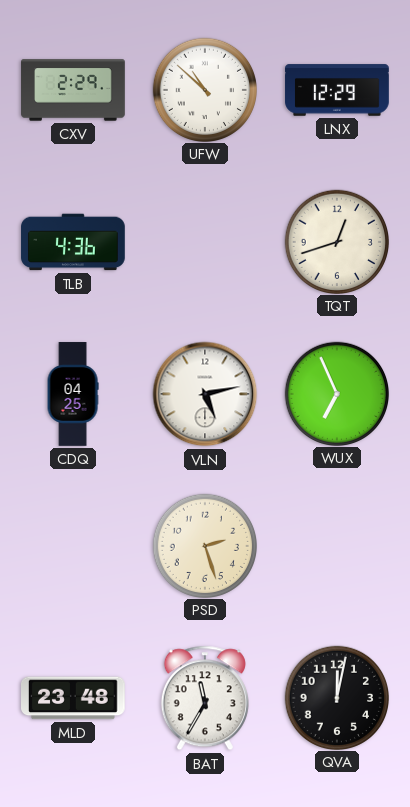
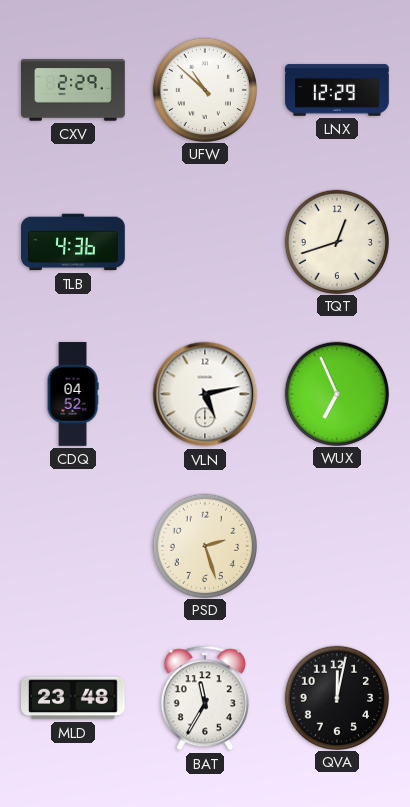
CDQ: 04:25 -> 04:52
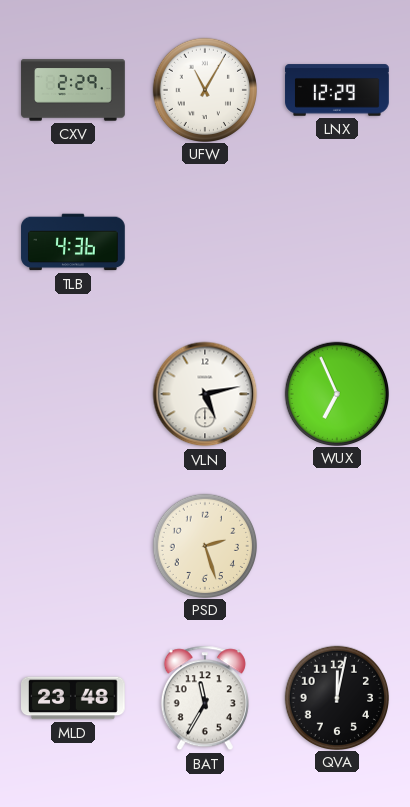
UFW: 10:52 -> 11:05
TQT: 12:42 -> none
CDQ: 04:52 -> none
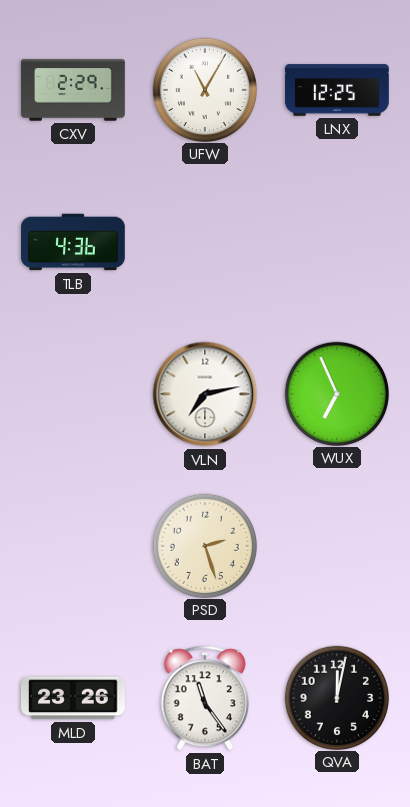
LNX: 12:29 -> 12:25
VLN: 5:13 -> 7:13
MLD: 23:48 -> 23:26
BAT: 11:35 -> 11:24
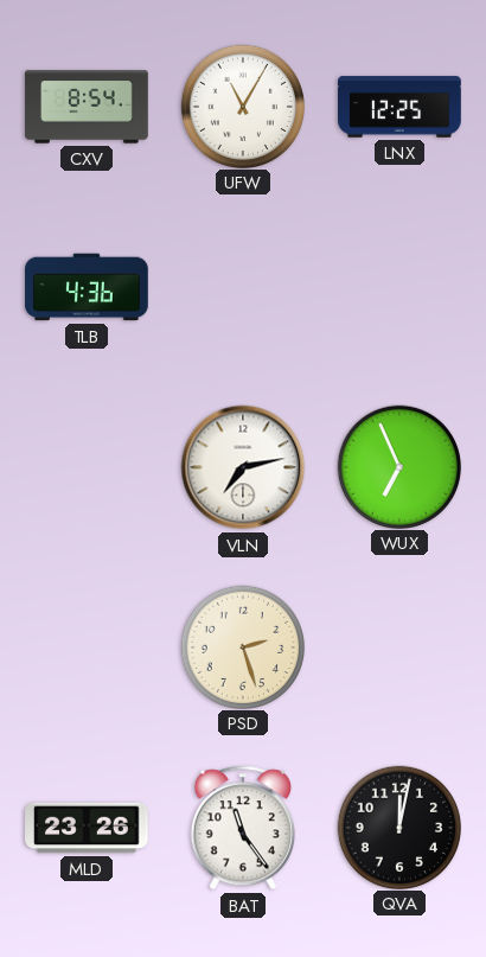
CXV: 2:29 -> 8:54
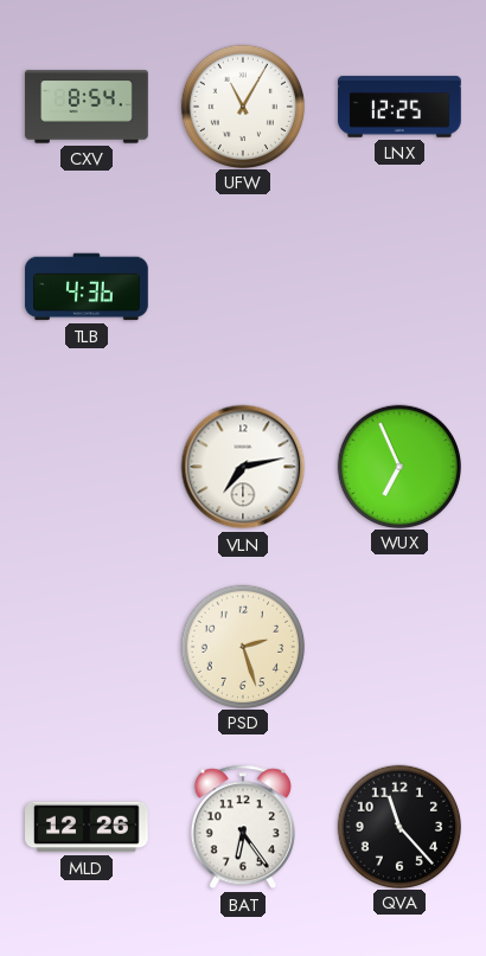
MLD: 23:26 -> 12:26
BAT: 11:24 -> 6:24
QVA: 12:02 -> 11:23
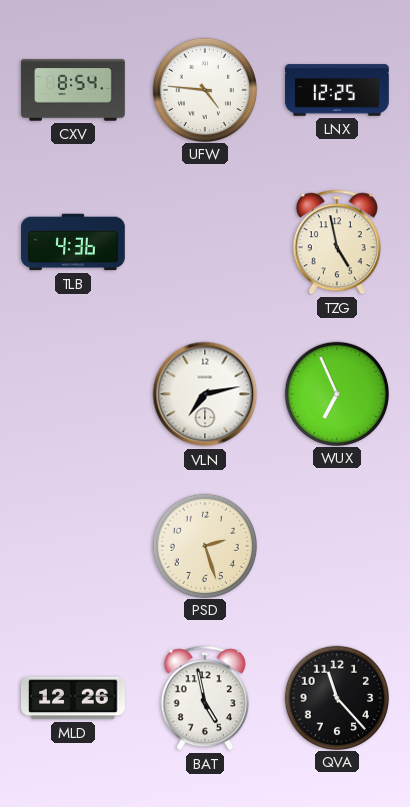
UFW: 11:05 -> 4:46
TZG: none -> 4:58
BAT: 6:24 -> 4:58
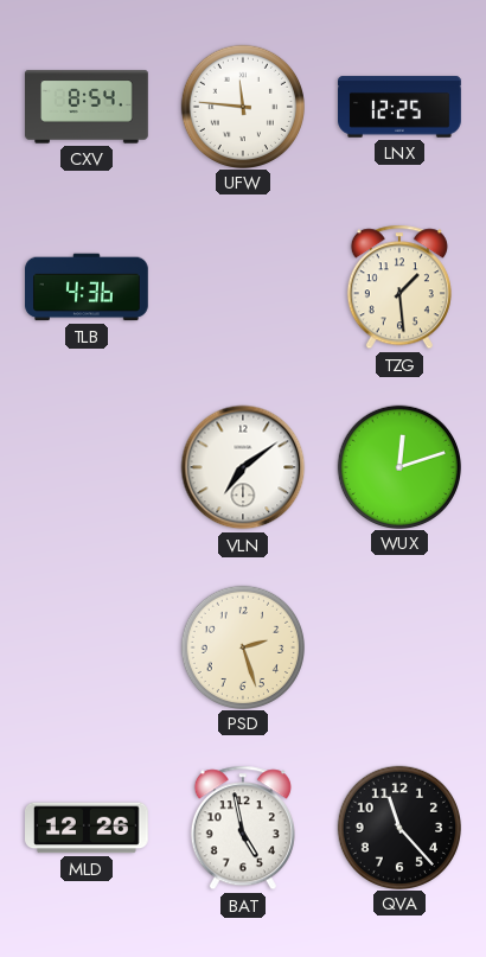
UFW: 4:46 -> 11:46
TZG: 4:58 -> 1:29
VLN: 7:13 -> 7:09
WUX: 6:56 -> 12:12
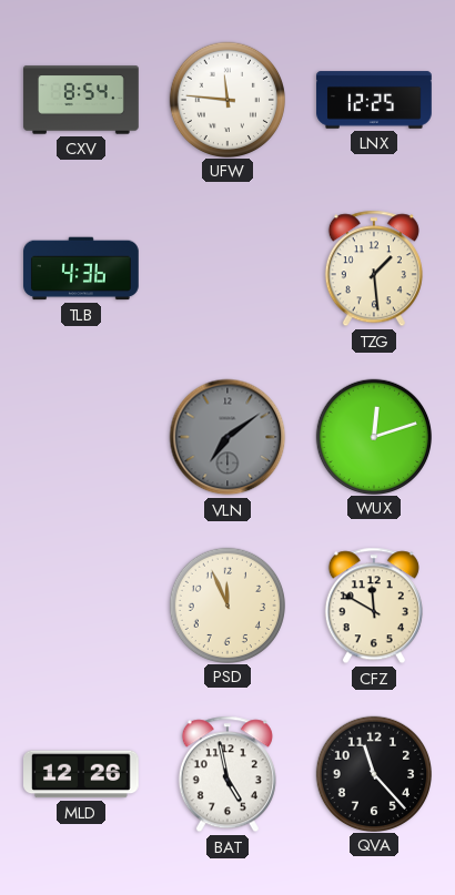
VLN dial: white -> grey
PSD: 2:27 -> 11:56
CFZ: none -> 11:50
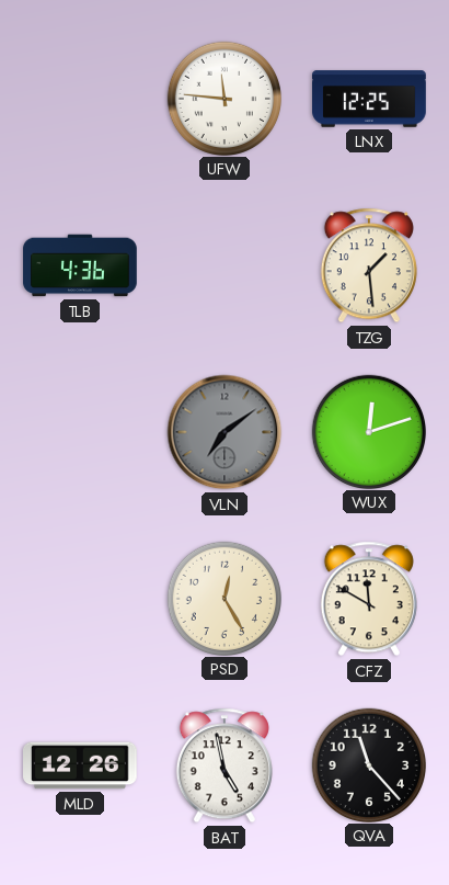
CXV: 8:54 -> none
PSD: 11:56 -> 12:25
